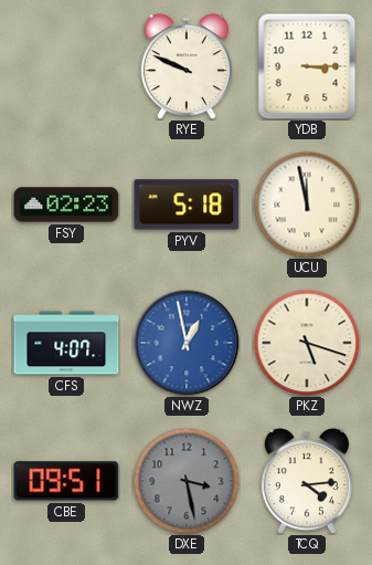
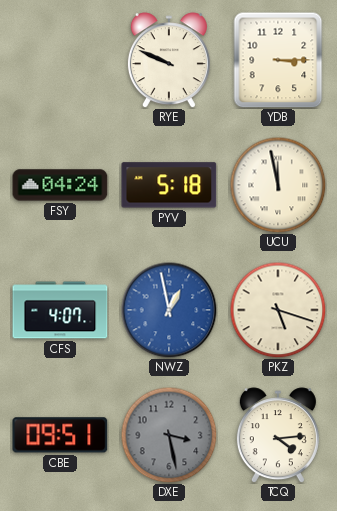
FSY: 02:23 -> 04:24
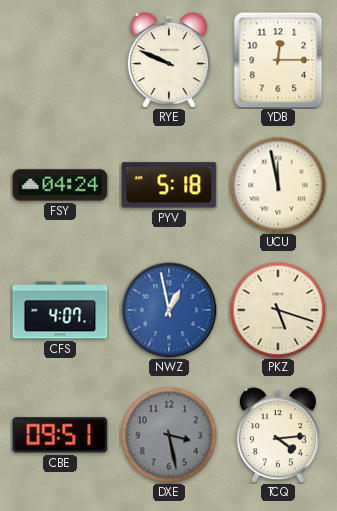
YDB: 3:15 -> 12:15
